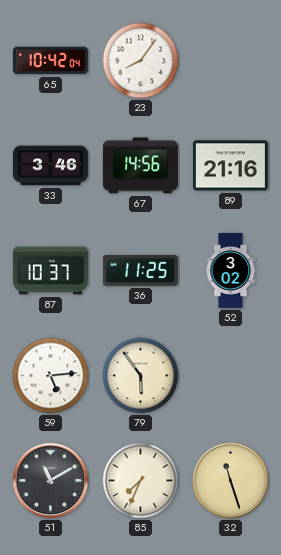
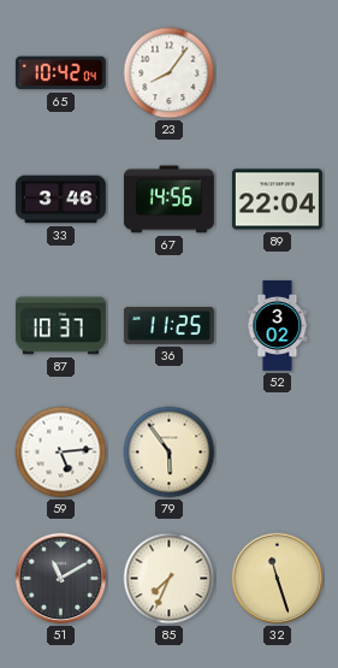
89: 21:16 -> 22:04
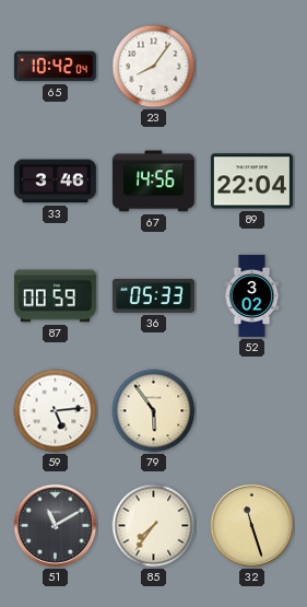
87: 10:37 -> 00:59
36: 11:25 -> 05:33
85: 7:34 -> 7:36
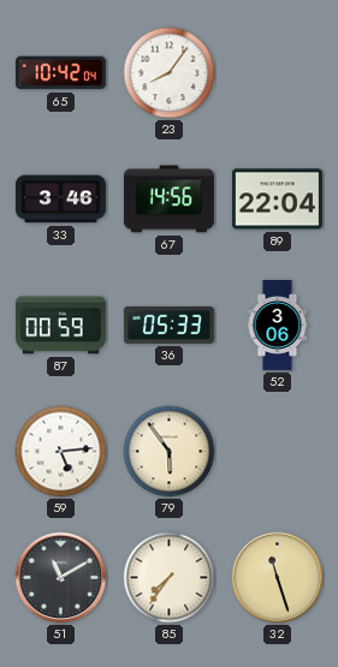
52: 3:02 -> 3:06
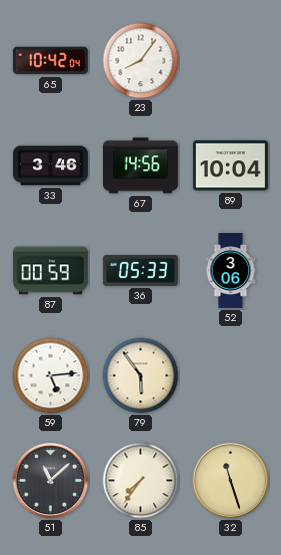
89: 22:04 -> 10:04
51: 11:10 -> 11:08
